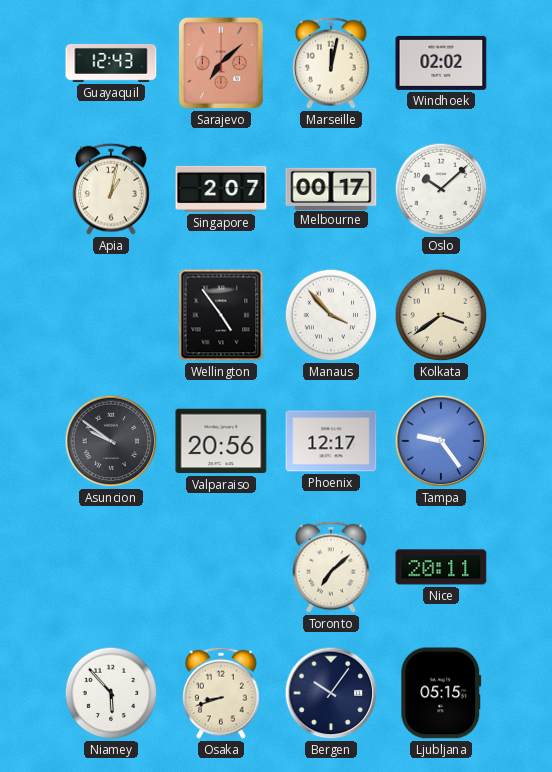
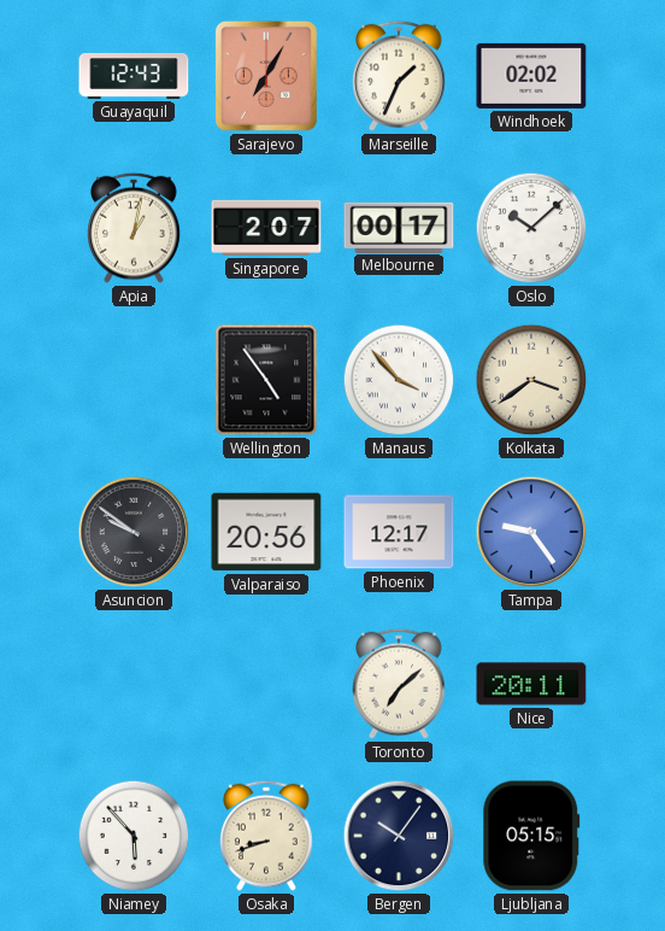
Sarajevo: 7:08 -> 7:05
Marseille: 12:02 -> 1:34
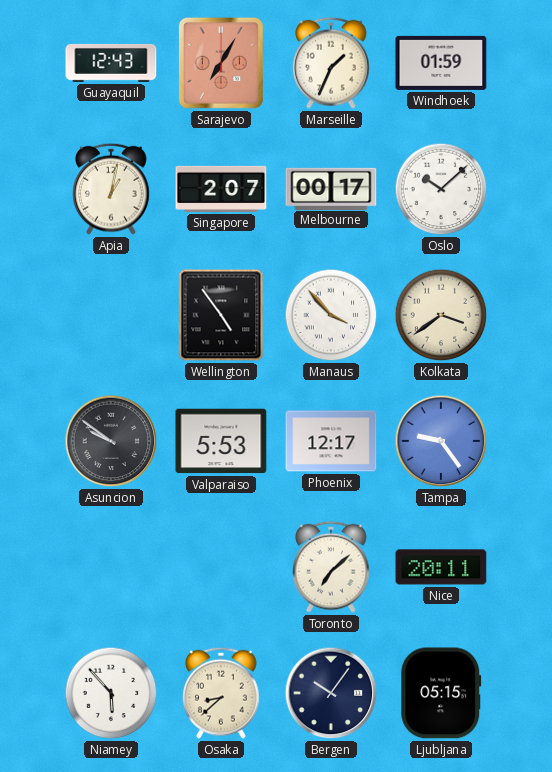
Windhoek: 02:02 -> 01:59
Valparaiso: 20:56 -> 5:53
Osaka: 8:42 -> 8:38
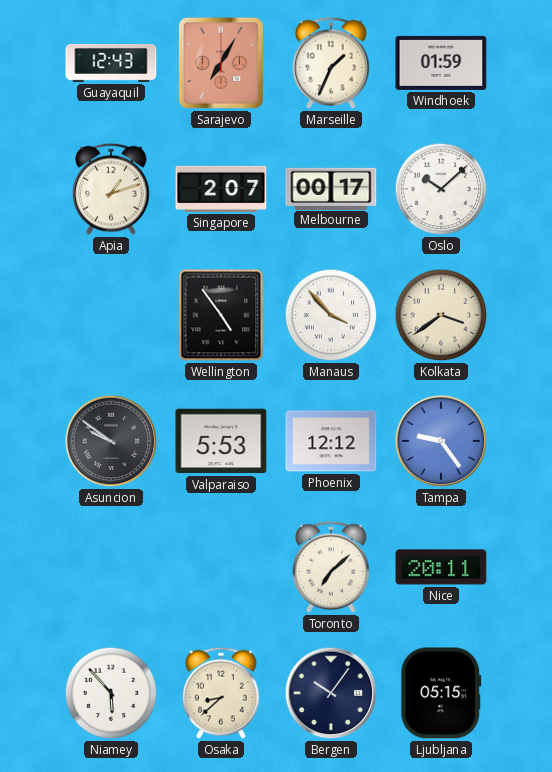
Apia: 1:02 -> 1:12
Phoenix: 12:17 -> 12:12
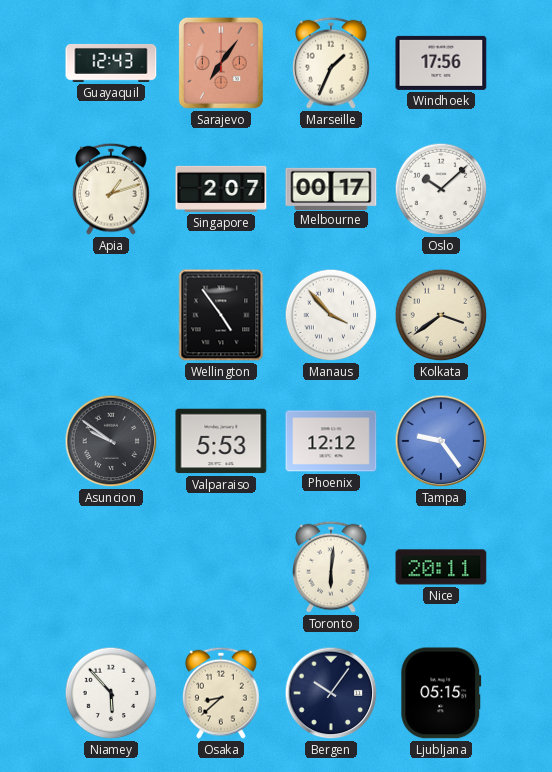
Sarajevo: 7:05 -> 7:06
Windhoek: 01:59 -> 17:56
Toronto: 7:08 -> 6:01
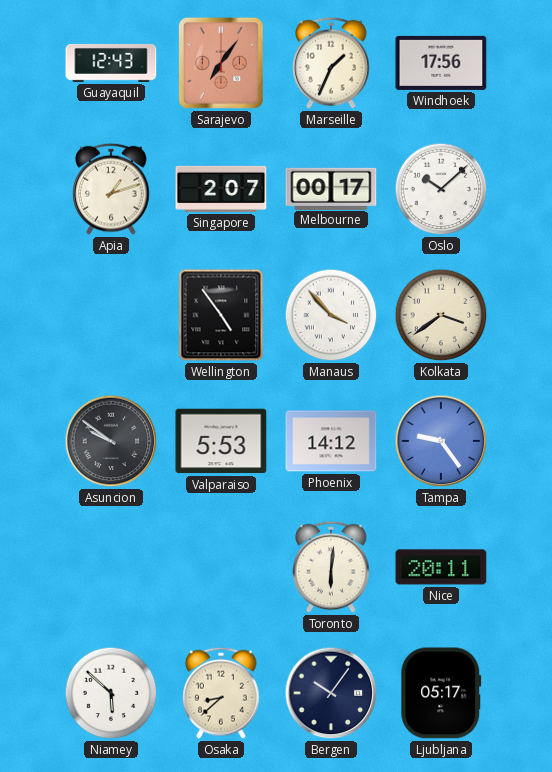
Phoenix: 12:12 -> 14:12
Niamey: 5:53 -> 5:52
Ljubljana: 05:15 -> 05:17
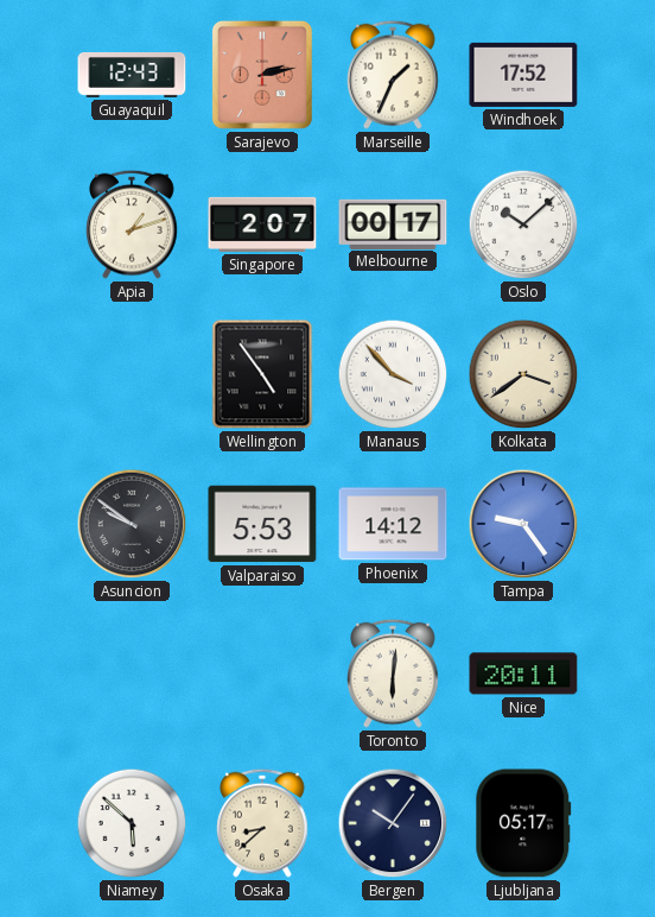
Sarajevo: 7:06 -> 2:13
Windhoek: 17:56 -> 17:52
